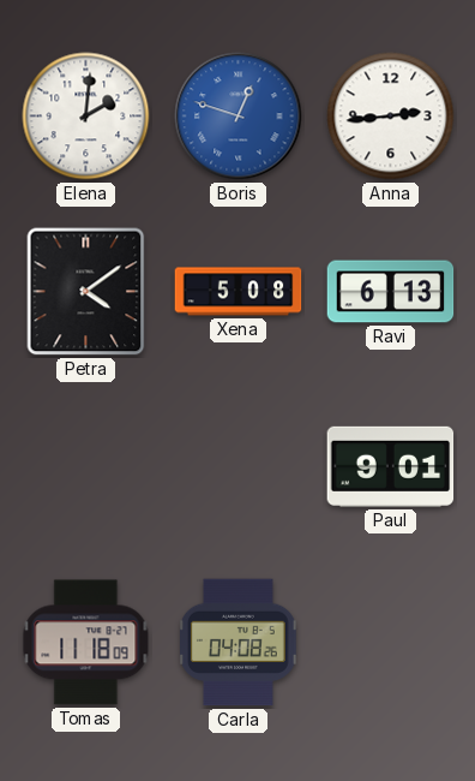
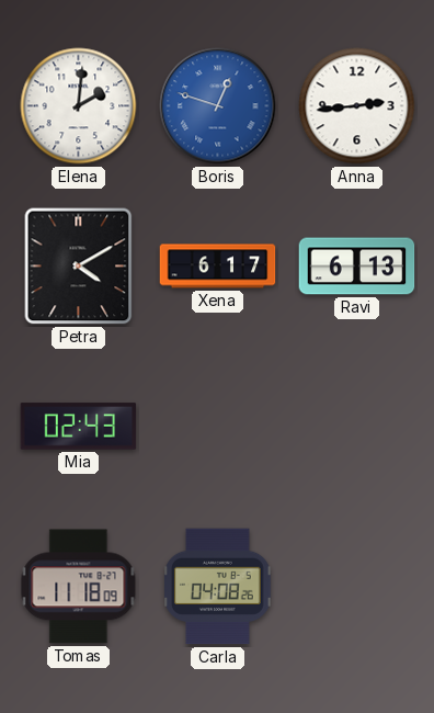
Petra: 4:09 -> 4:10
Xena: 5:08 -> 6:17
Mia: none -> 02:43
Paul: 9:01 -> none
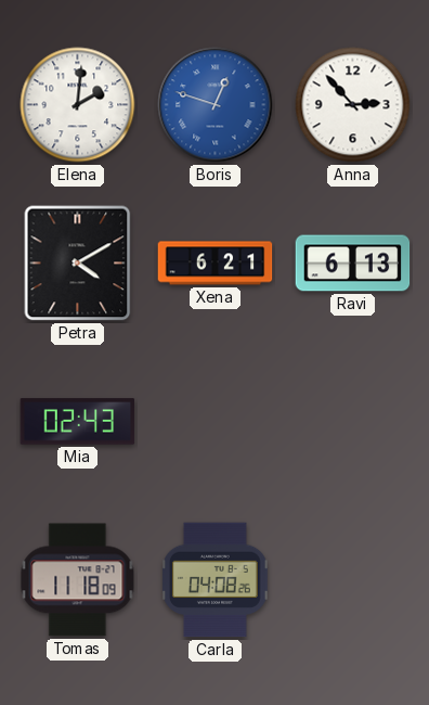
Anna: 2:44 -> 2:53
Xena: 6:17 -> 6:21
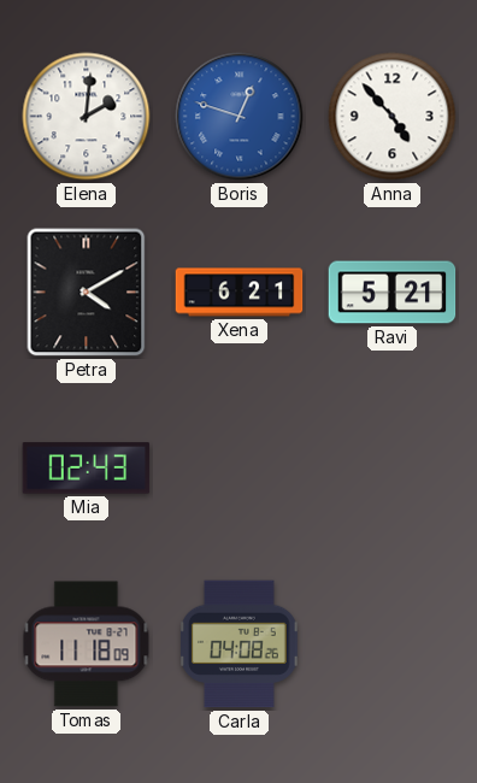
Anna: 2:53 -> 4:53
Ravi: 6:13 -> 5:21
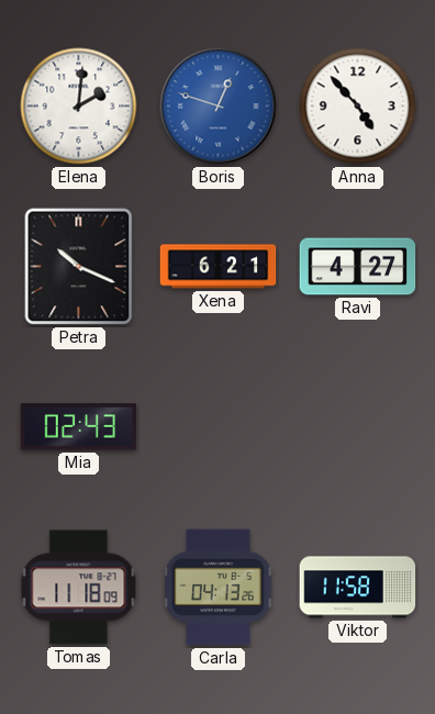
Petra: 4:10 -> 10:19
Ravi: 5:21 -> 4:27
Carla: 04:08 -> 04:13
Viktor: none -> 11:58
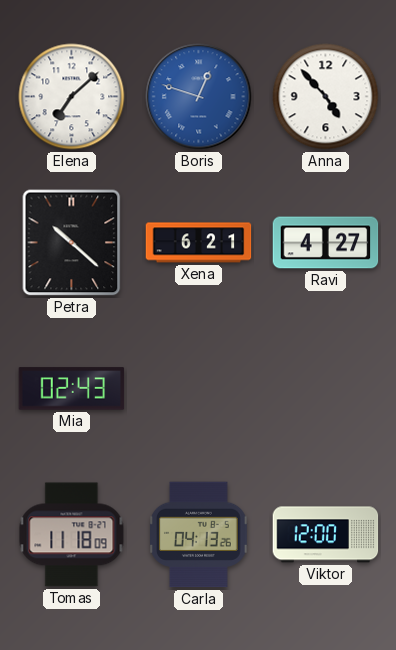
Elena: 2:01 -> 7:08
Petra: 10:19 -> 10:22
Viktor: 11:58 -> 12:00
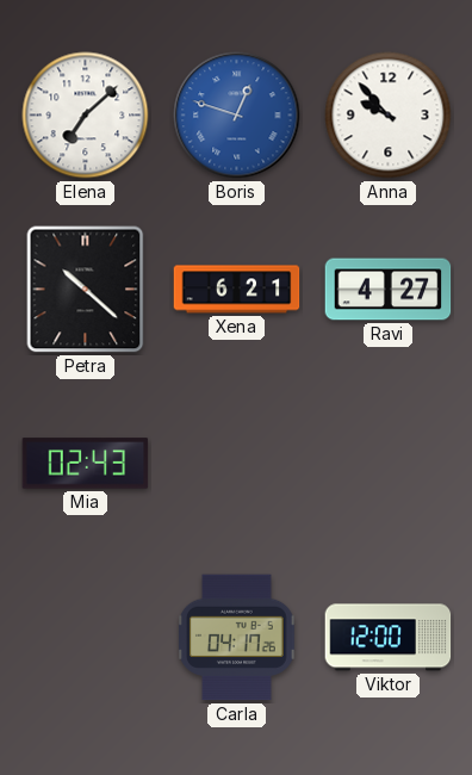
Anna: 4:53 -> 9:53
Tomas: 11:18 -> none
Carla: 04:13 -> 04:17
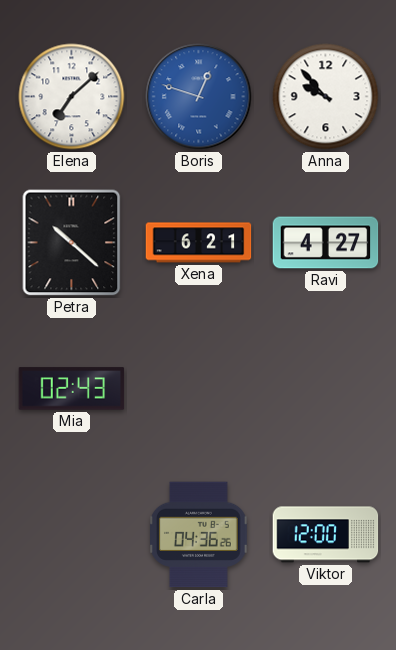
Carla: 04:17 -> 04:36
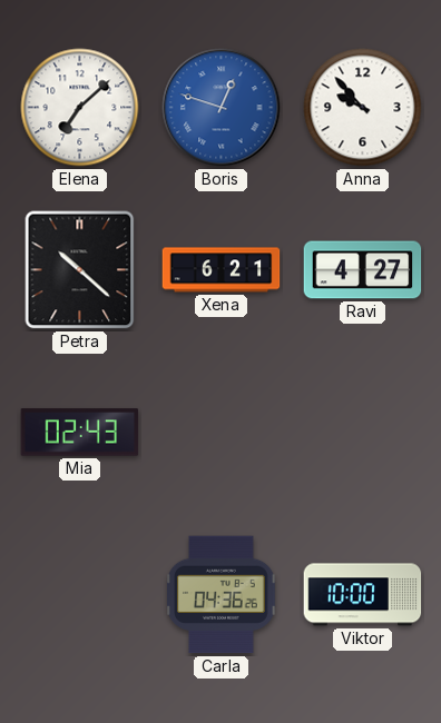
Viktor: 12:00 -> 10:00
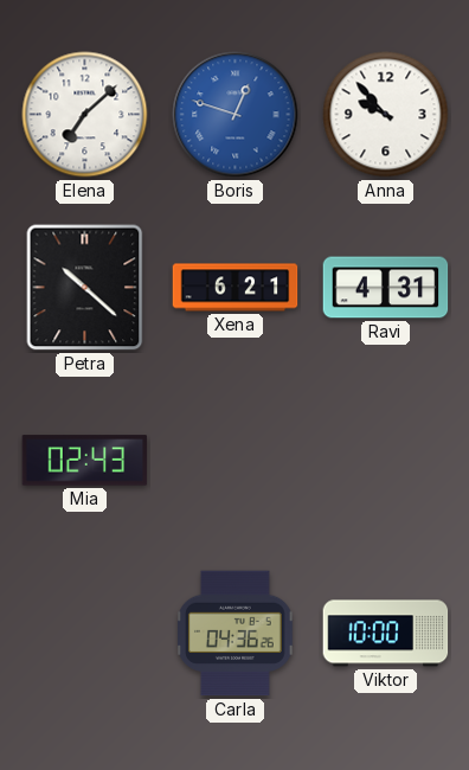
Ravi: 4:27 -> 4:31
